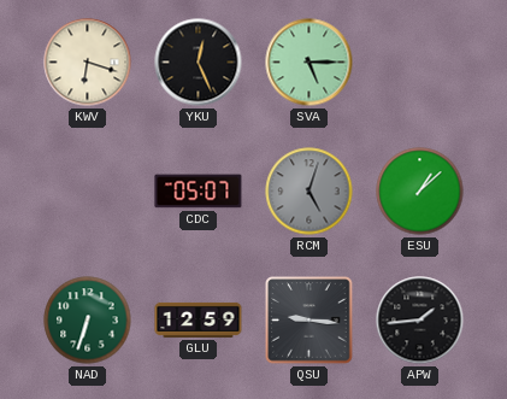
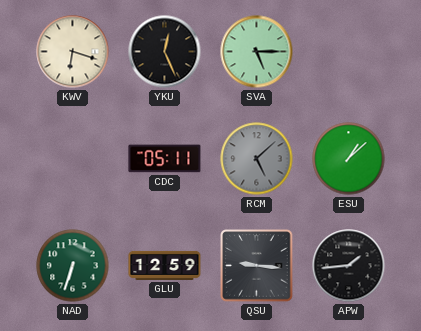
CDC: 05:07 -> 05:11
RCM: 5:03 -> 5:08
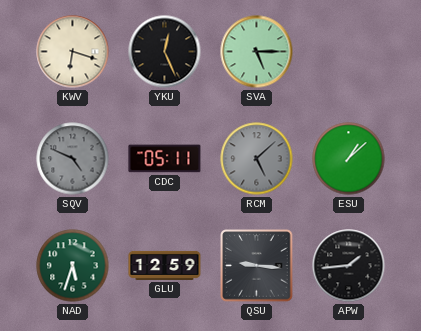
SQV: none -> 4:49
NAD: 6:33 -> 5:33
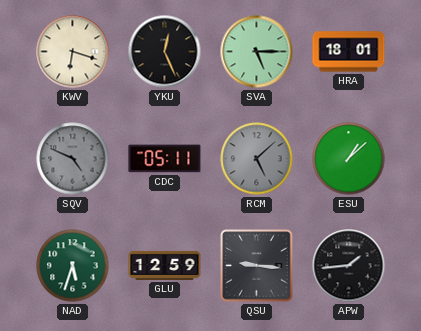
HRA: none -> 18:01
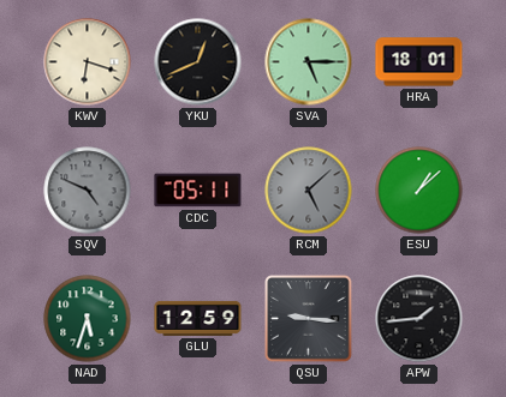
YKU: 12:26 -> 12:41
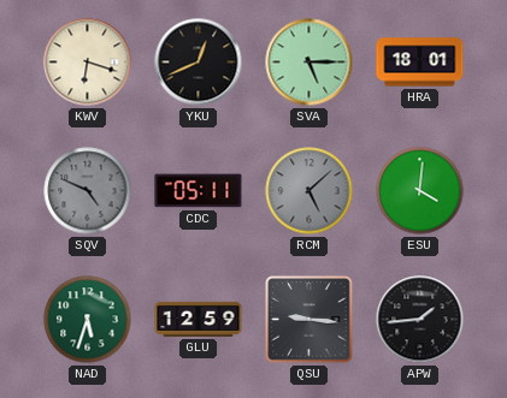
ESU: 1:08 -> 4:01
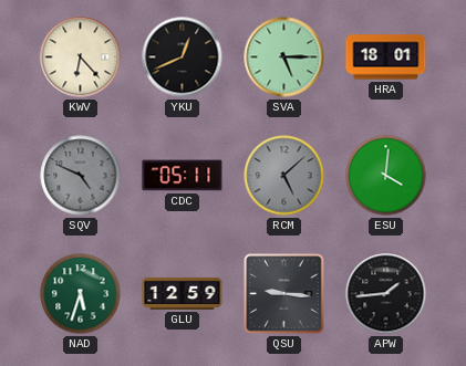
KWV: 6:18 -> 6:23
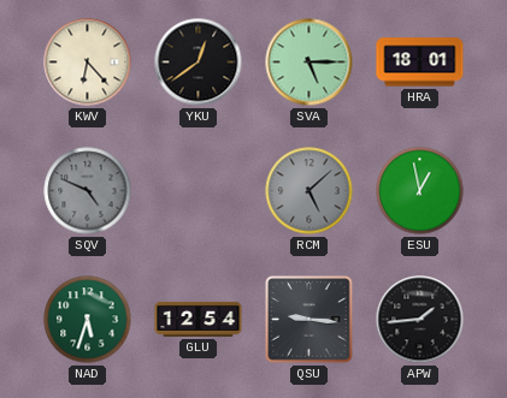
YKU: 12:41 -> 12:39
CDC: 05:11 -> none
ESU: 4:01 -> 12:58
GLU: 12:59 -> 12:54
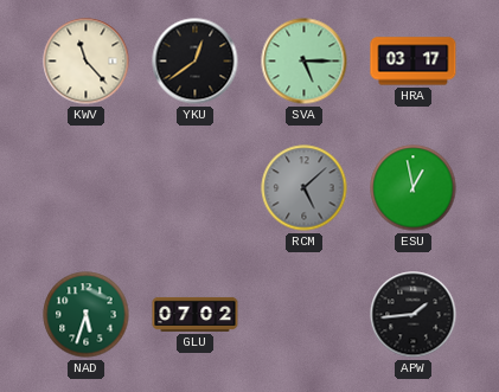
KWV: 6:23 -> 11:23
HRA: 18:01 -> 03:17
SQV: 4:49 -> none
GLU: 12:54 -> 07:02
QSU: 9:16 -> none
